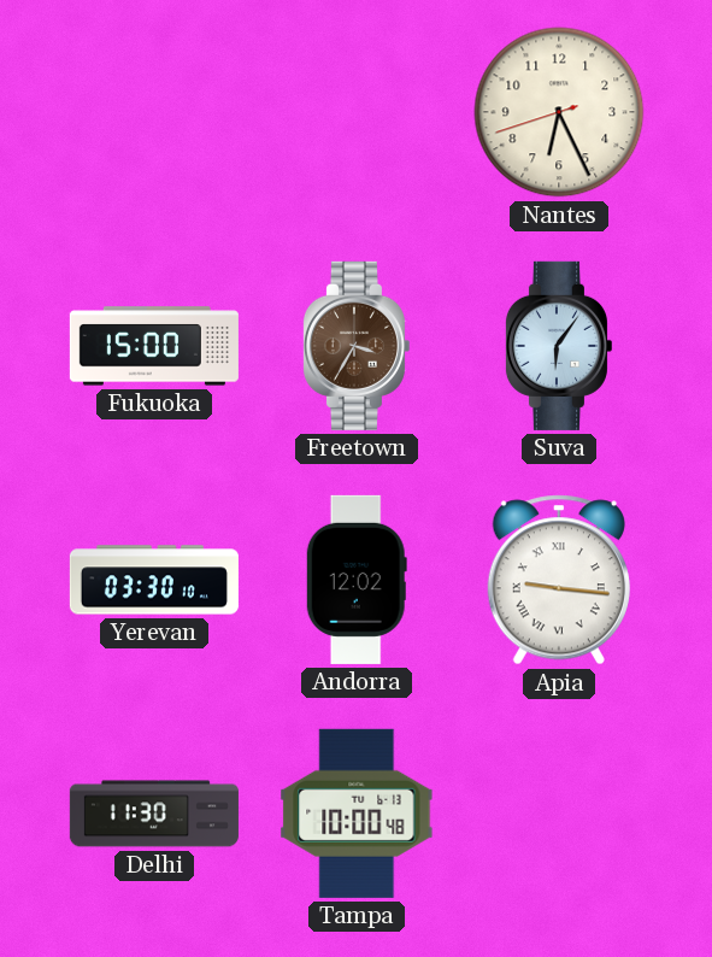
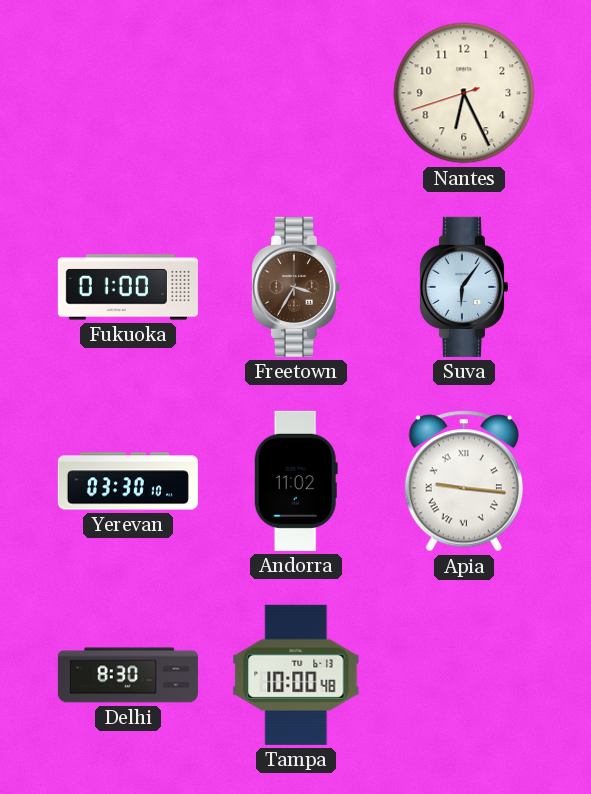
Fukuoka: 15:00 -> 01:00
Andorra: 12:02 -> 11:02
Delhi: 11:30 -> 8:30
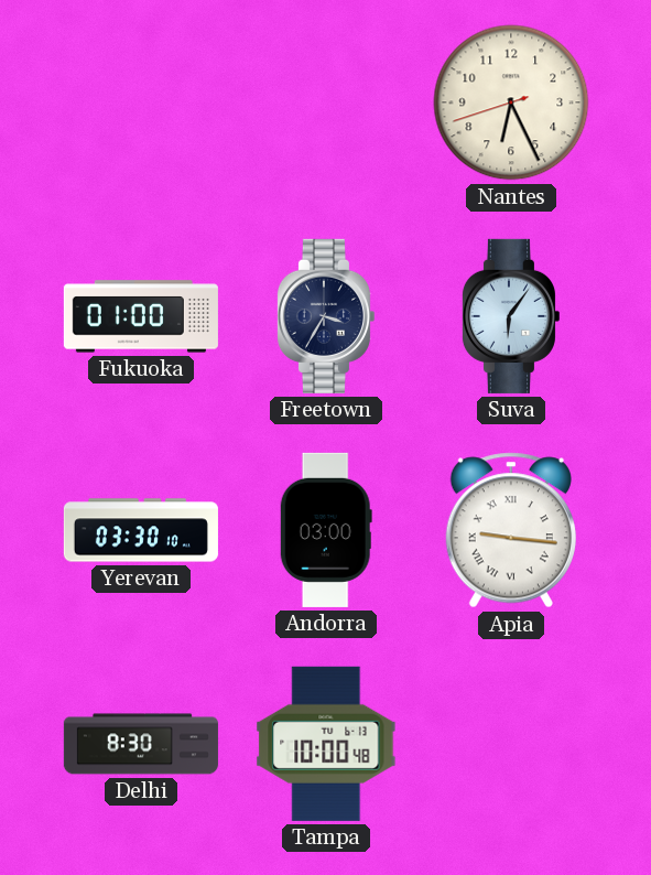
Freetown dial: brown -> navy
Andorra: 11:02 -> 03:00
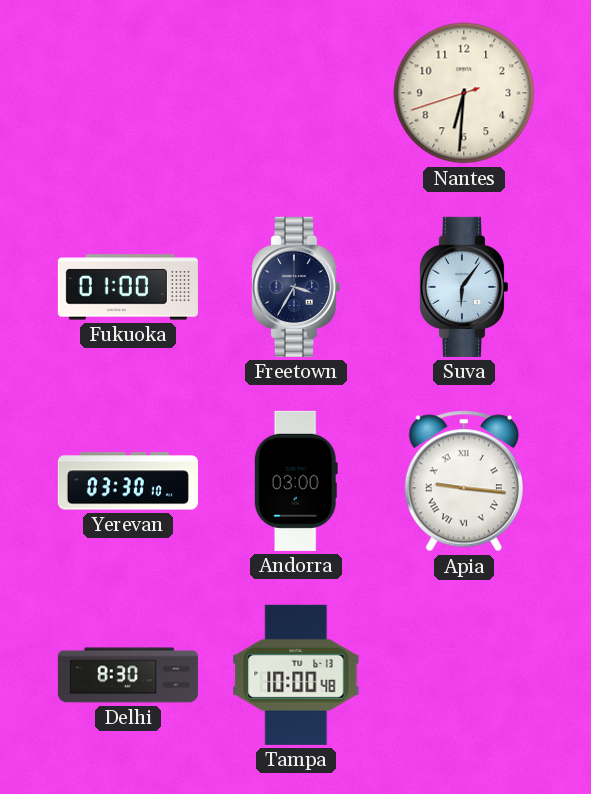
Nantes: 6:25 -> 6:30
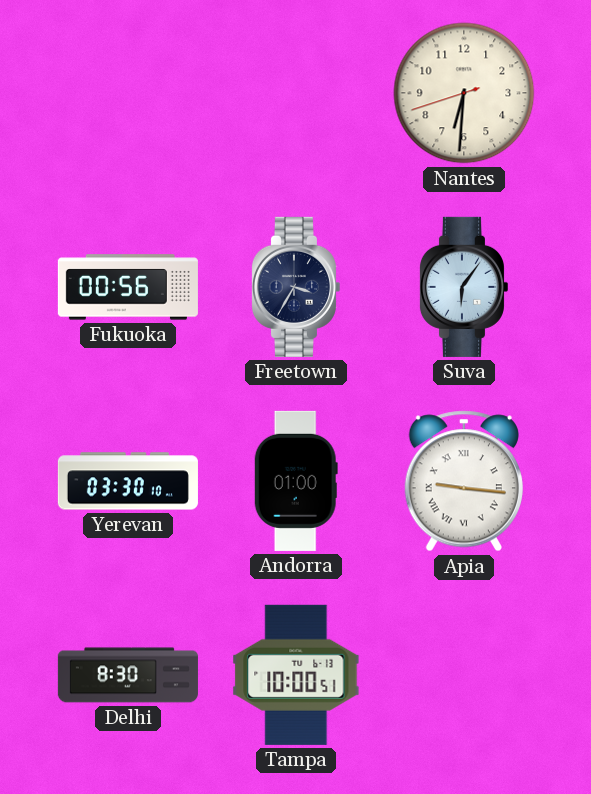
Fukuoka: 01:00 -> 00:56
Andorra: 03:00 -> 01:00
Tampa: 10:00:48 -> 10:00:51
